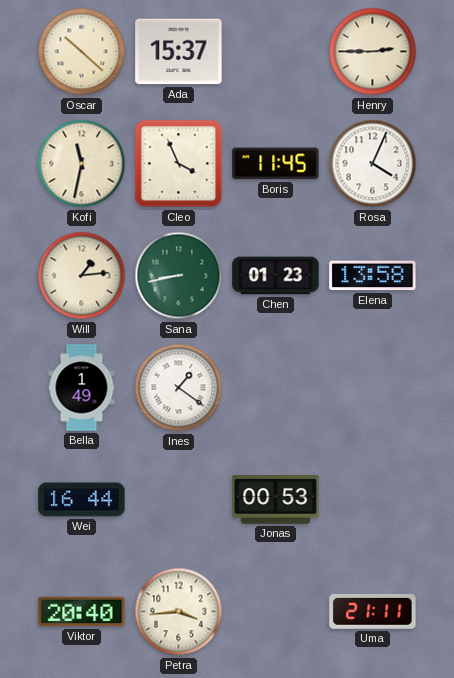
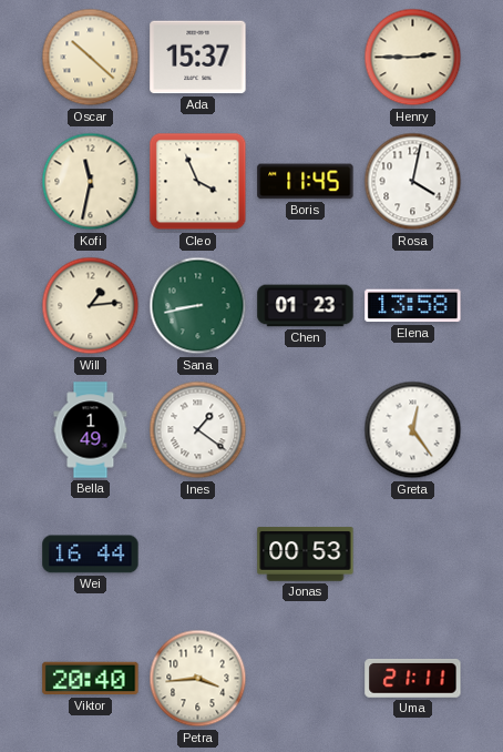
Rosa: 4:04 -> 4:02
Greta: none -> 12:24
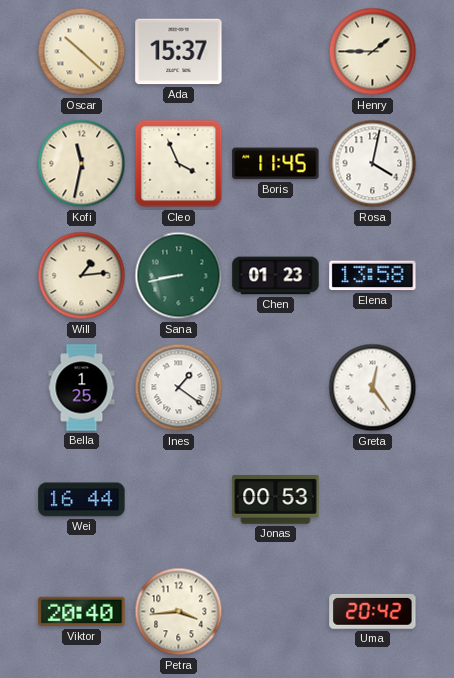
Henry: 2:45 -> 1:45
Bella: 1:49 -> 1:25
Uma: 21:11 -> 20:42
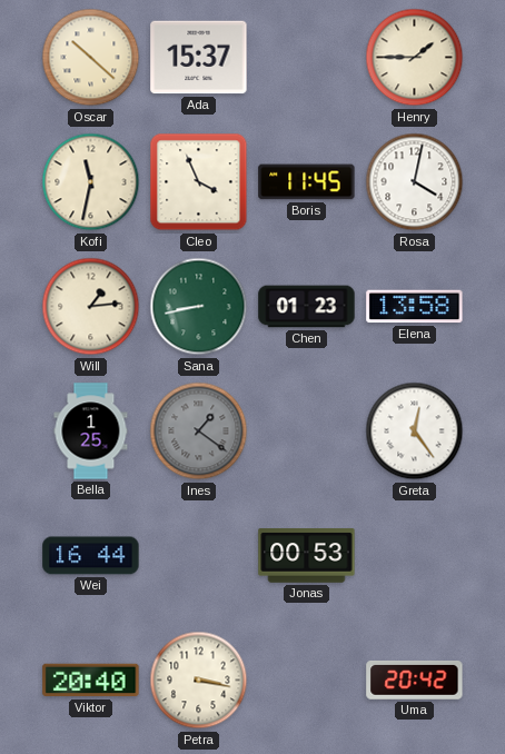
Ines dial: white -> grey
Petra: 3:44 -> 3:17
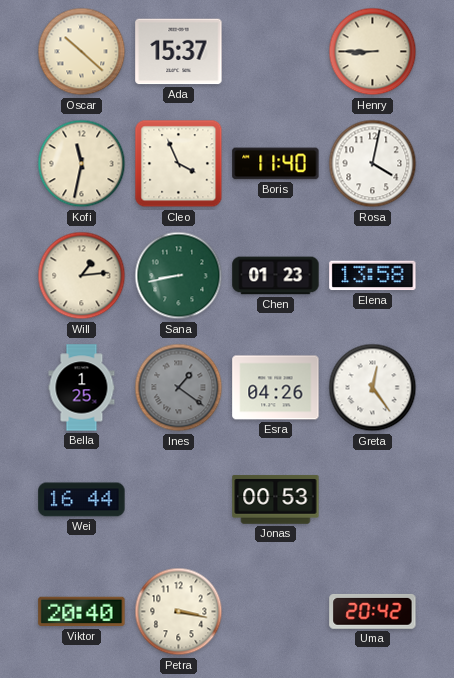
Henry: 1:45 -> 8:45
Boris: 11:45 -> 11:40
Esra: none -> 04:26
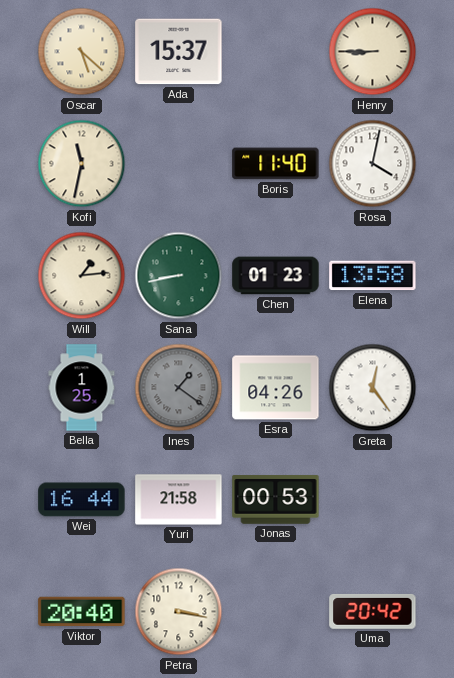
Oscar: 10:22 -> 5:22
Cleo: 3:56 -> none
Yuri: none -> 21:58
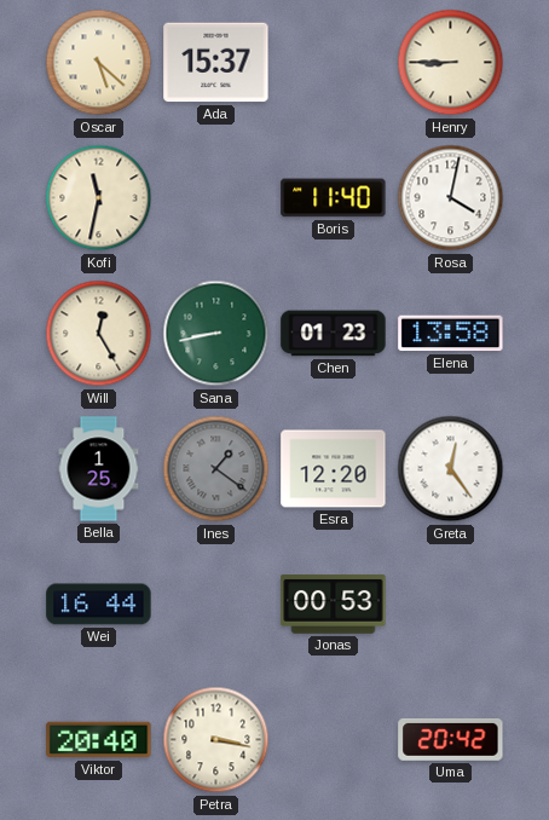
Will: 1:14 -> 12:25
Esra: 04:26 -> 12:20
Yuri: 21:58 -> none
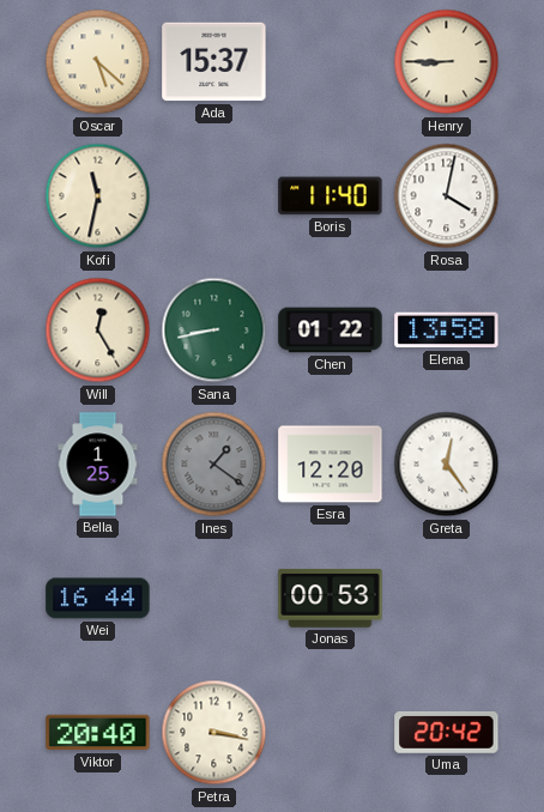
Chen: 01:23 -> 01:22
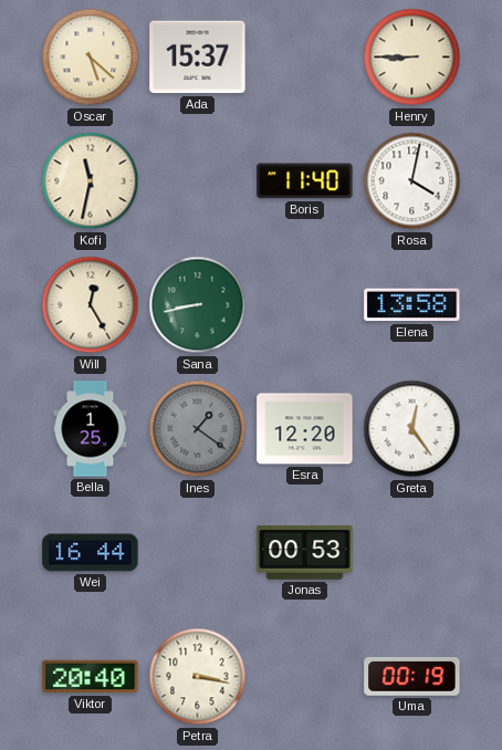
Chen: 01:22 -> none
Uma: 20:42 -> 00:19
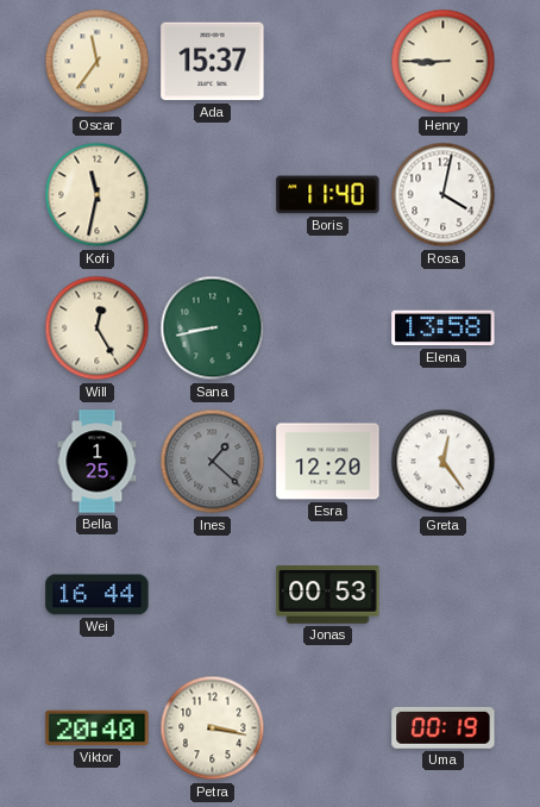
Oscar: 5:22 -> 11:36
Ines: 1:21 -> 1:22
